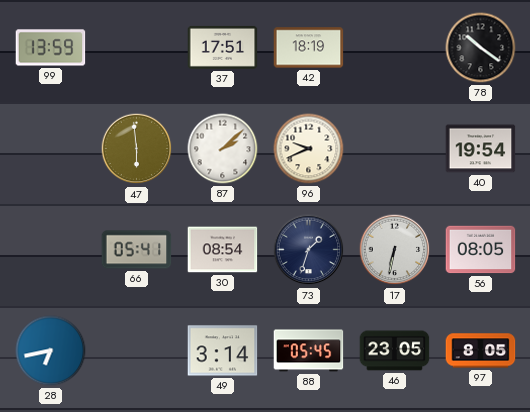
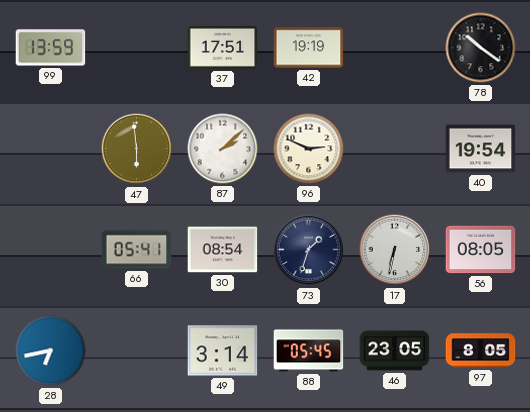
42: 18:19 -> 19:19
96: 9:41 -> 2:49
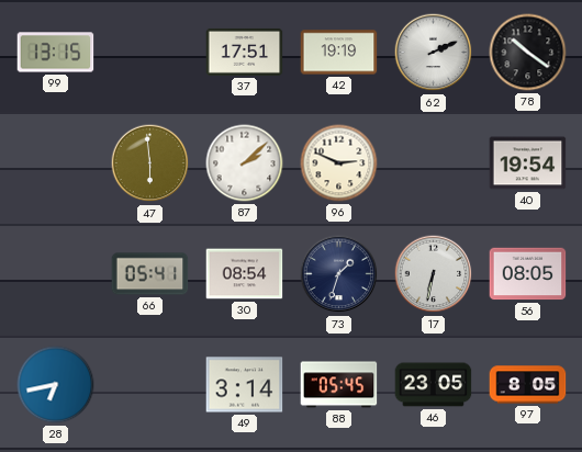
99: 13:59 -> 13:15
62: none -> 2:11
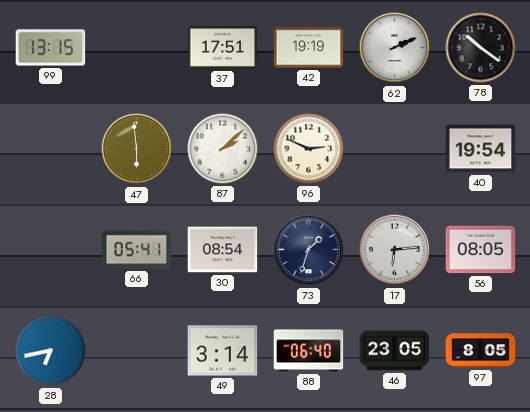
17: 6:32 -> 6:14
88: 05:45 -> 06:40
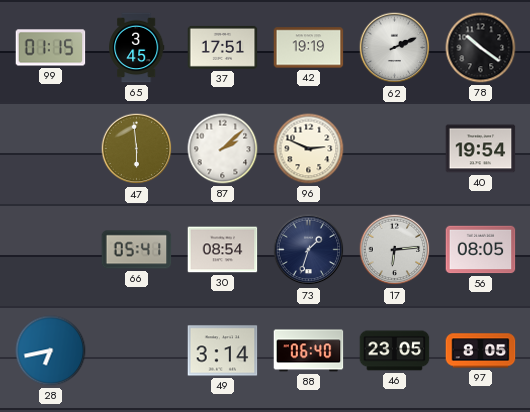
99: 13:15 -> 01:15
65: none -> 3:45
